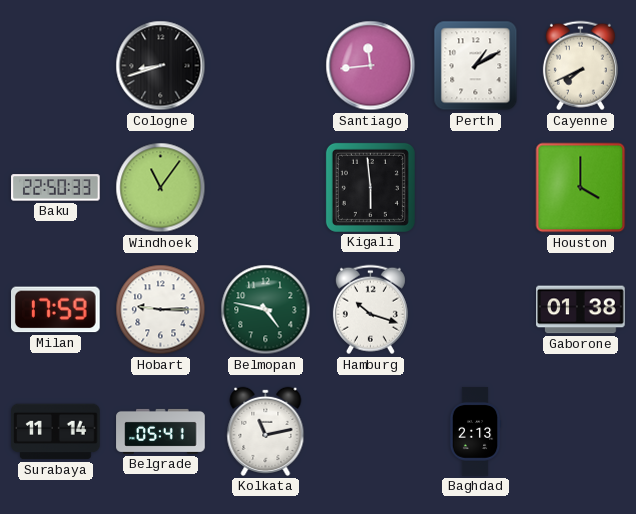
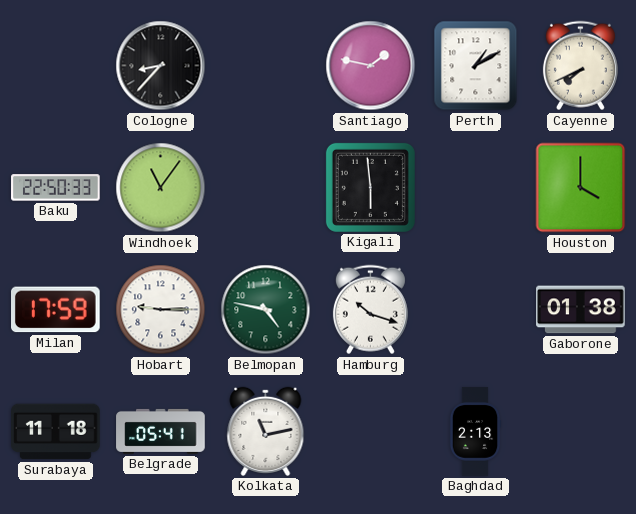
Cologne: 8:42 -> 8:37
Santiago: 11:44 -> 1:47
Surabaya: 11:14 -> 11:18
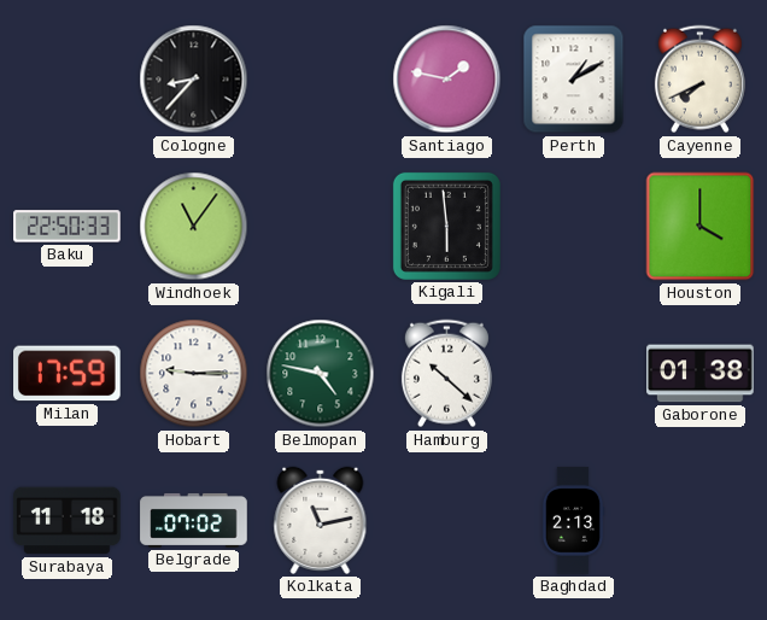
Hamburg: 10:18 -> 10:22
Belgrade: 05:41 -> 07:02
